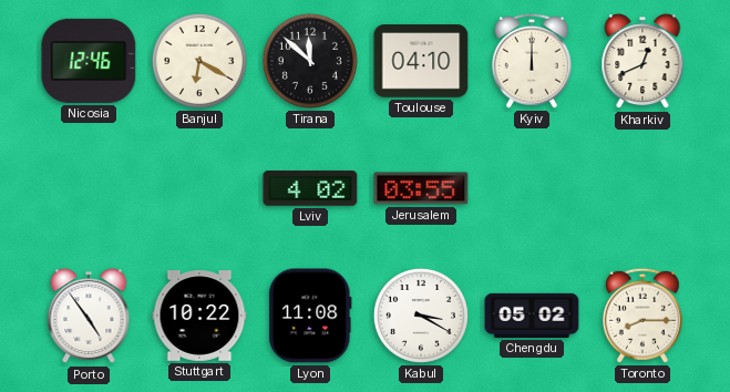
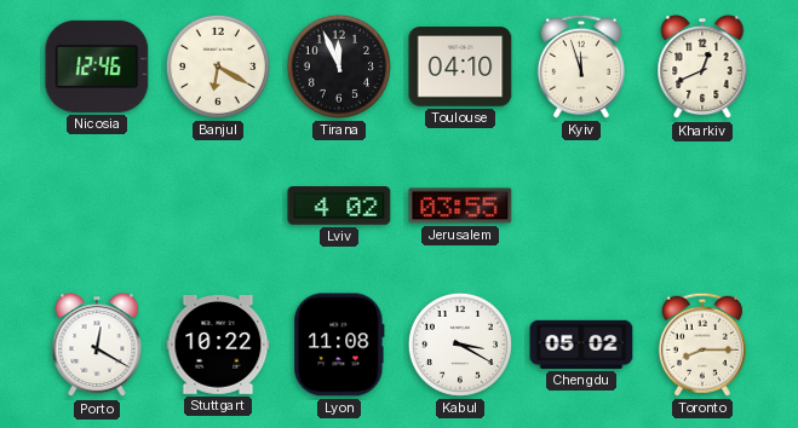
Tirana: 11:52 -> 11:56
Kyiv: 12:00 -> 11:57
Porto: 4:54 -> 12:20
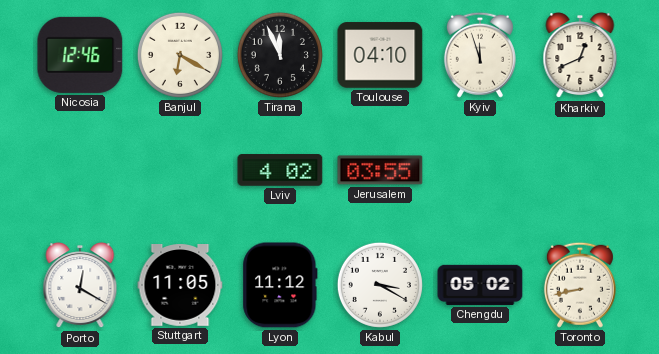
Stuttgart: 10:22 -> 11:05
Lyon: 11:08 -> 11:12
Toronto: 8:15 -> 8:43
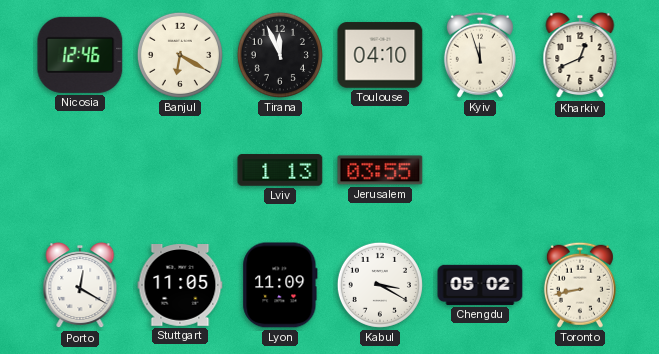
Lviv: 4:02 -> 1:13
Lyon: 11:12 -> 11:09
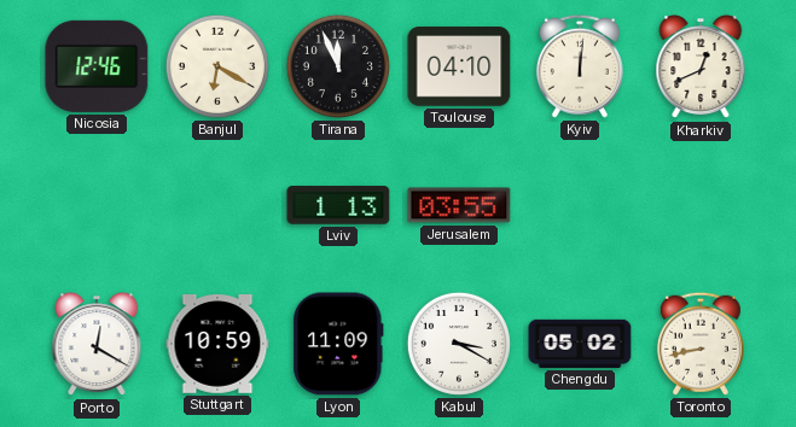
Kyiv: 11:57 -> 12:01
Stuttgart: 11:05 -> 10:59
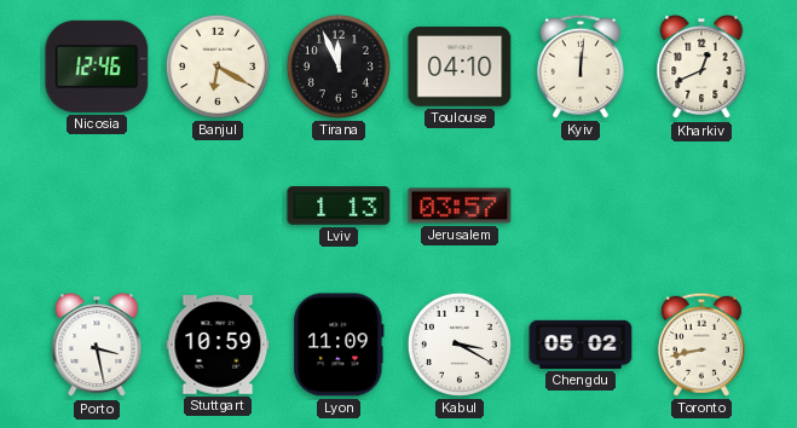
Jerusalem: 03:55 -> 03:57
Porto: 12:20 -> 3:28
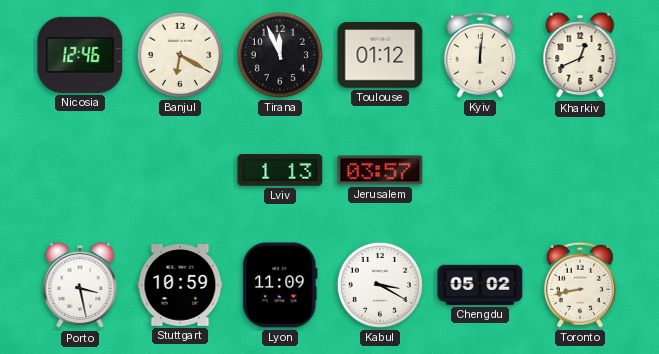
Toulouse: 04:10 -> 01:12
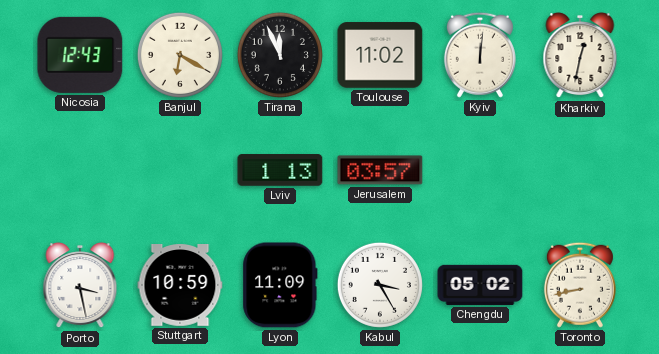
Nicosia: 12:46 -> 12:43
Toulouse: 01:12 -> 11:02
Kharkiv: 12:41 -> 12:32
Kabul: 3:20 -> 3:25
